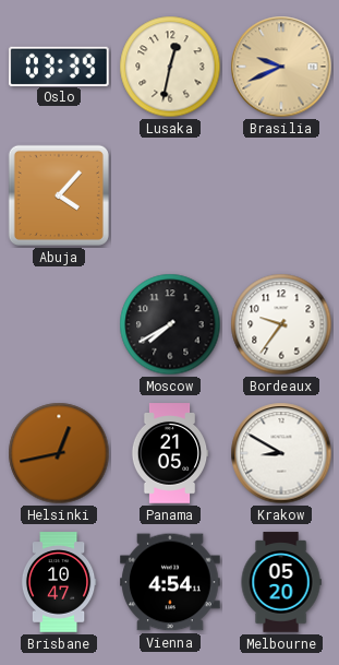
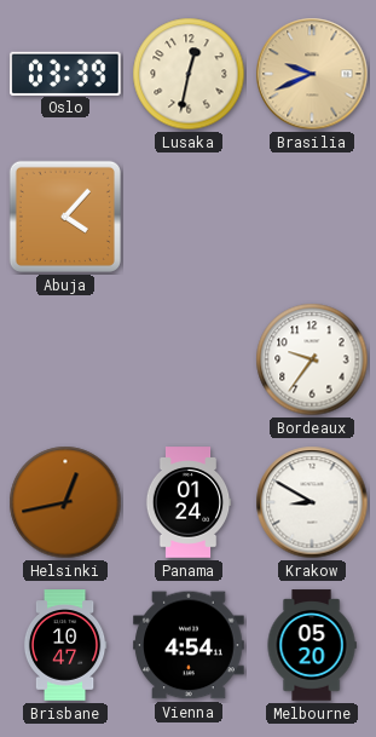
Moscow: 7:40 -> none
Panama: 21:05 -> 01:24
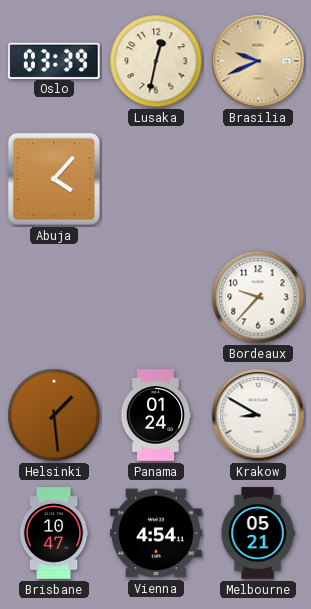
Bordeaux: 9:36 -> 9:37
Helsinki: 12:43 -> 1:29
Melbourne: 05:20 -> 05:21
